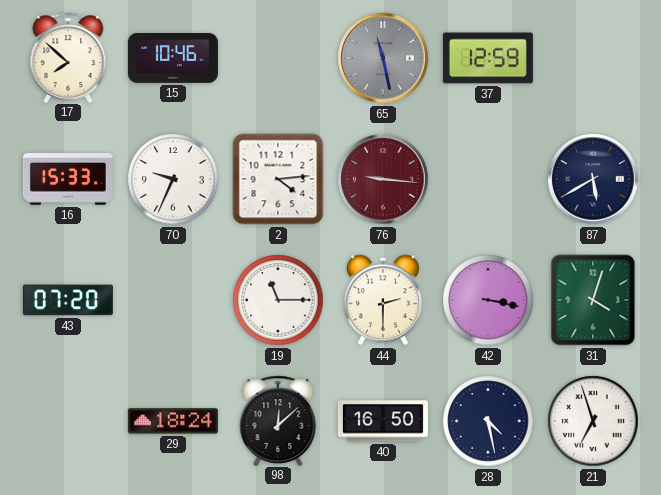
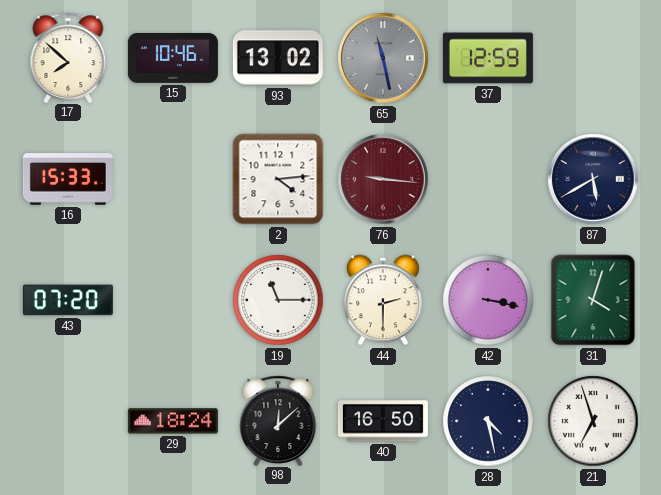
93: none -> 13:02
70: 9:34 -> none
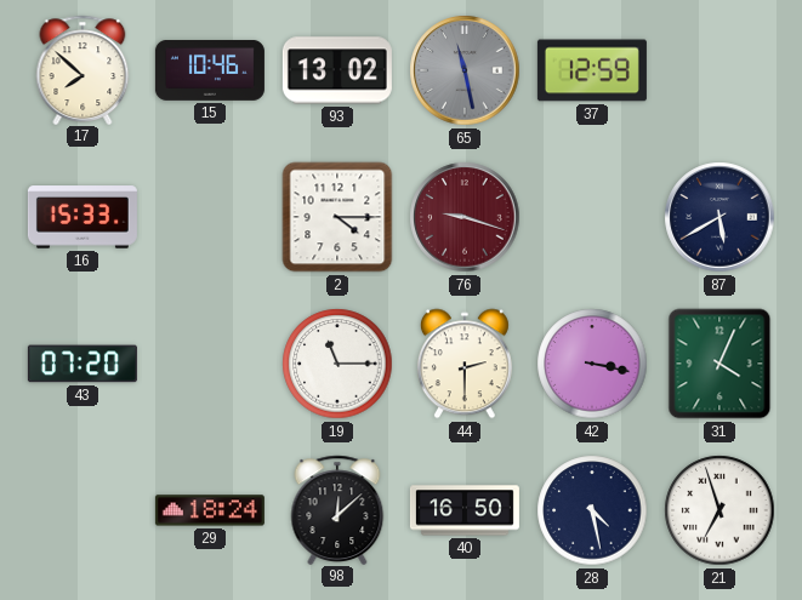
2: 4:14 -> 4:15
76: 9:16 -> 9:18
31: 4:03 -> 4:04
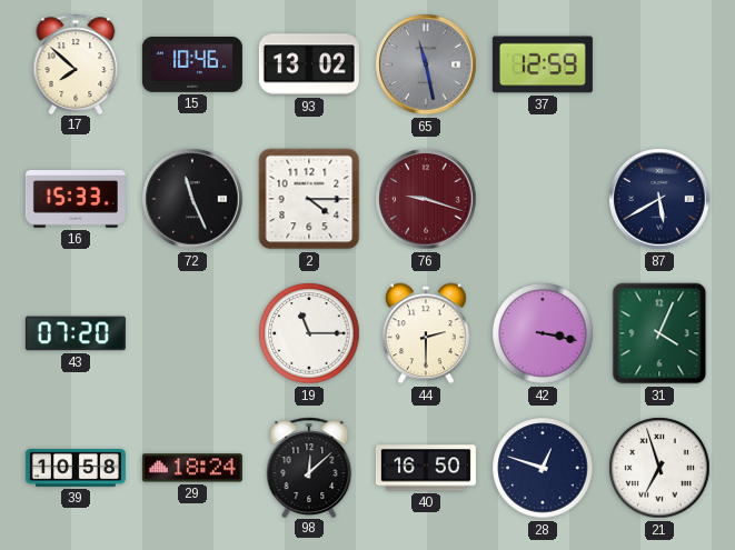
72: none -> 11:26
39: none -> 10:58
28: 4:28 -> 12:48
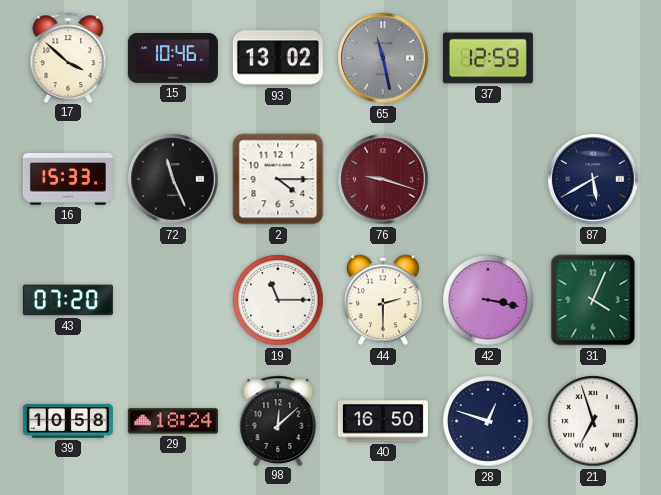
17: 7:52 -> 3:52
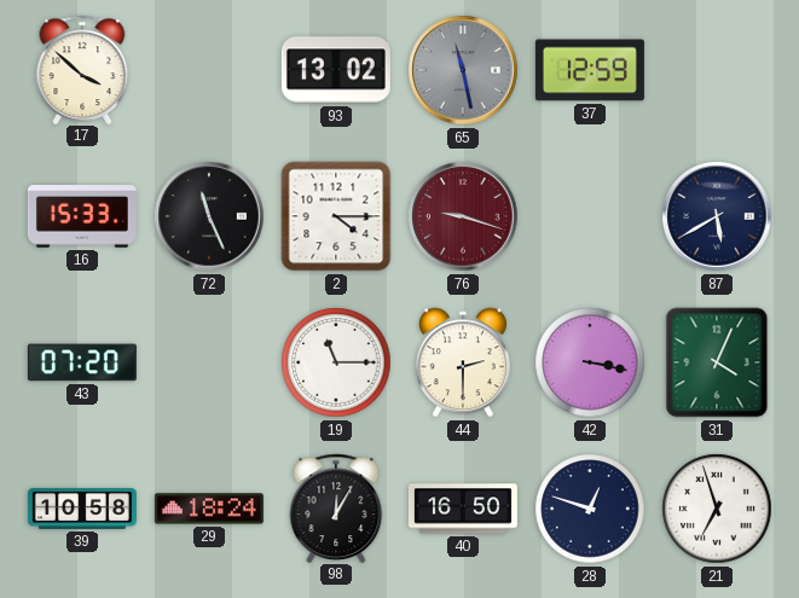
15: 10:46 -> none
98: 12:08 -> 12:05
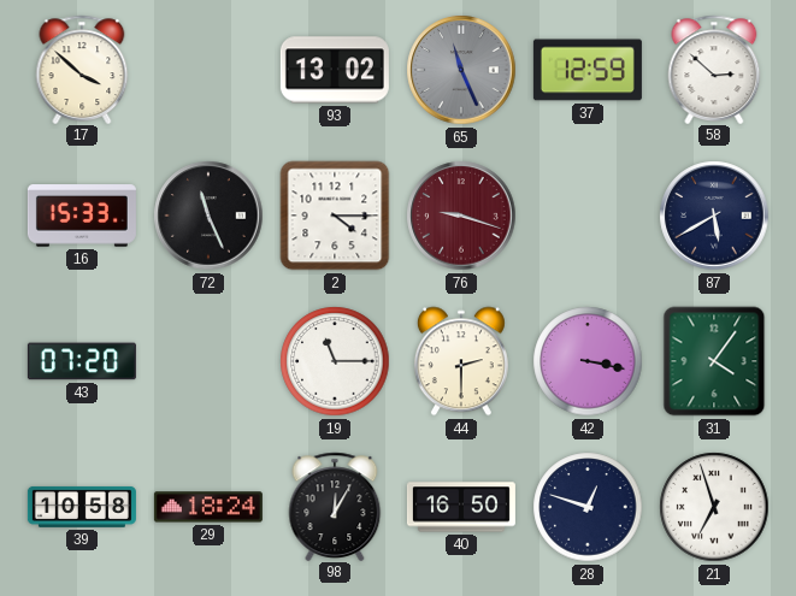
65: 11:28 -> 11:26
58: none -> 2:52
31: 4:04 -> 4:06
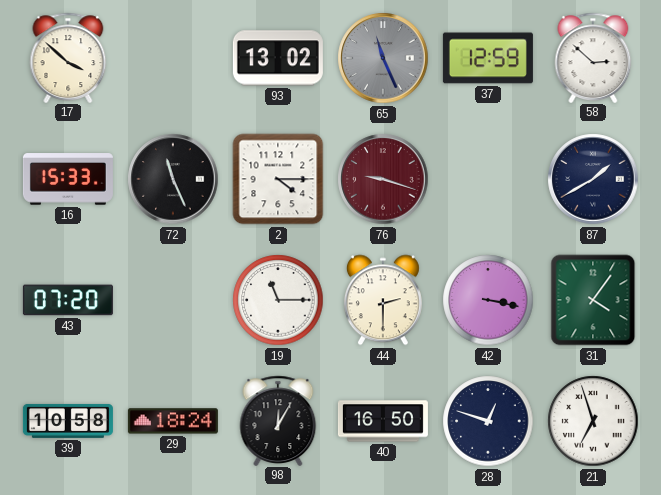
87: 5:40 -> 1:40
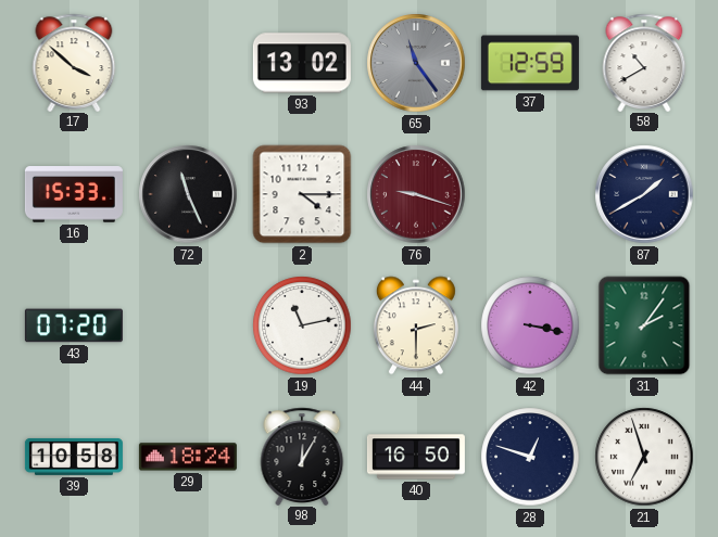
65: 11:26 -> 11:24
58: 2:52 -> 10:40
19: 11:15 -> 11:13
31: 4:06 -> 2:06
